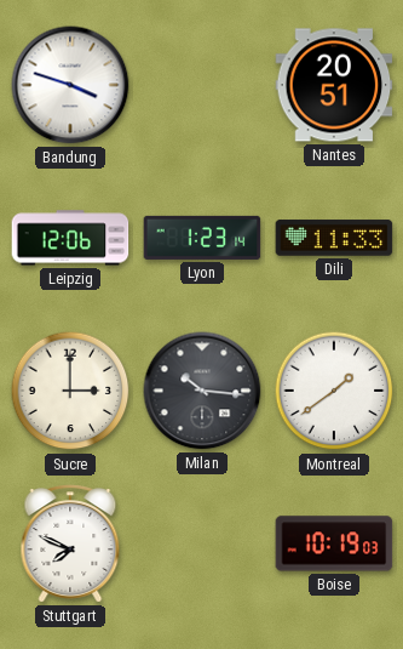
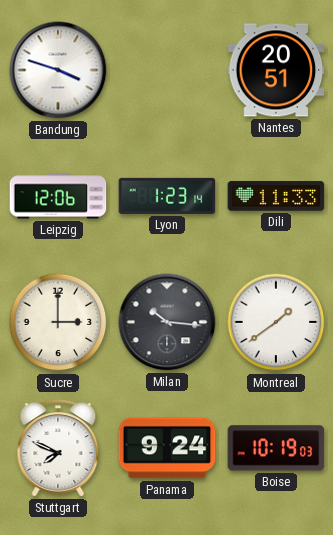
Panama: none -> 9:24
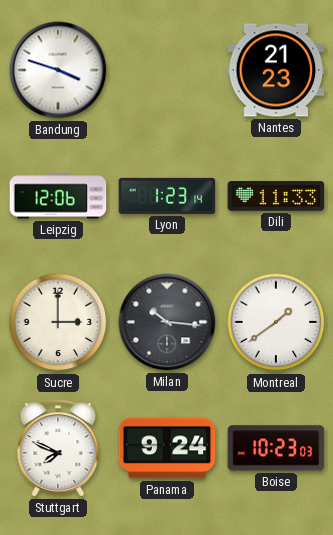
Nantes: 20:51 -> 21:23
Boise: 10:19 -> 10:23
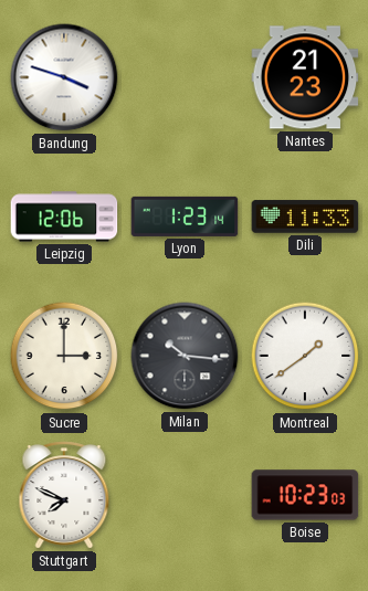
Panama: 9:24 -> none
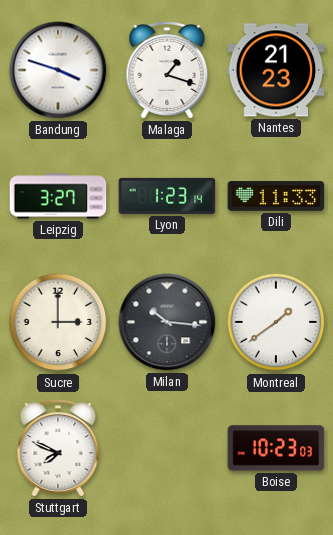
Malaga: none -> 1:18
Leipzig: 12:06 -> 3:27
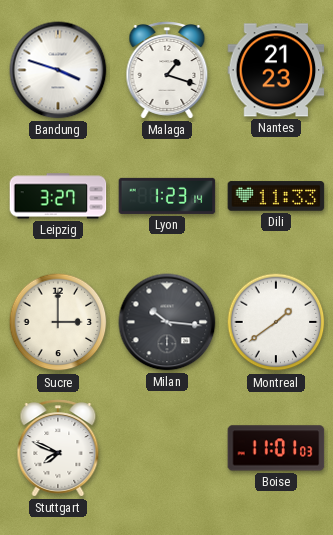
Boise: 10:23 -> 11:01
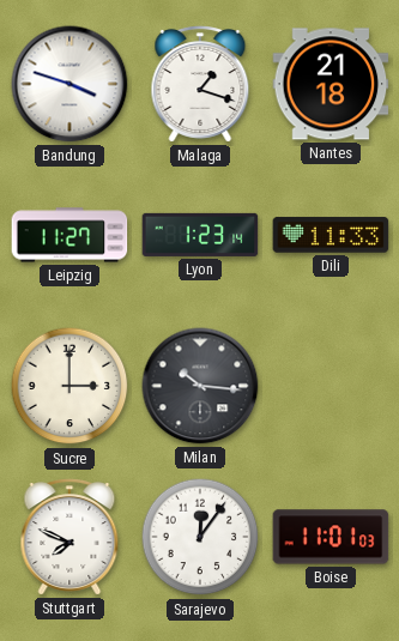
Nantes: 21:23 -> 21:18
Leipzig: 3:27 -> 11:27
Montreal: 1:39 -> none
Sarajevo: none -> 12:06
